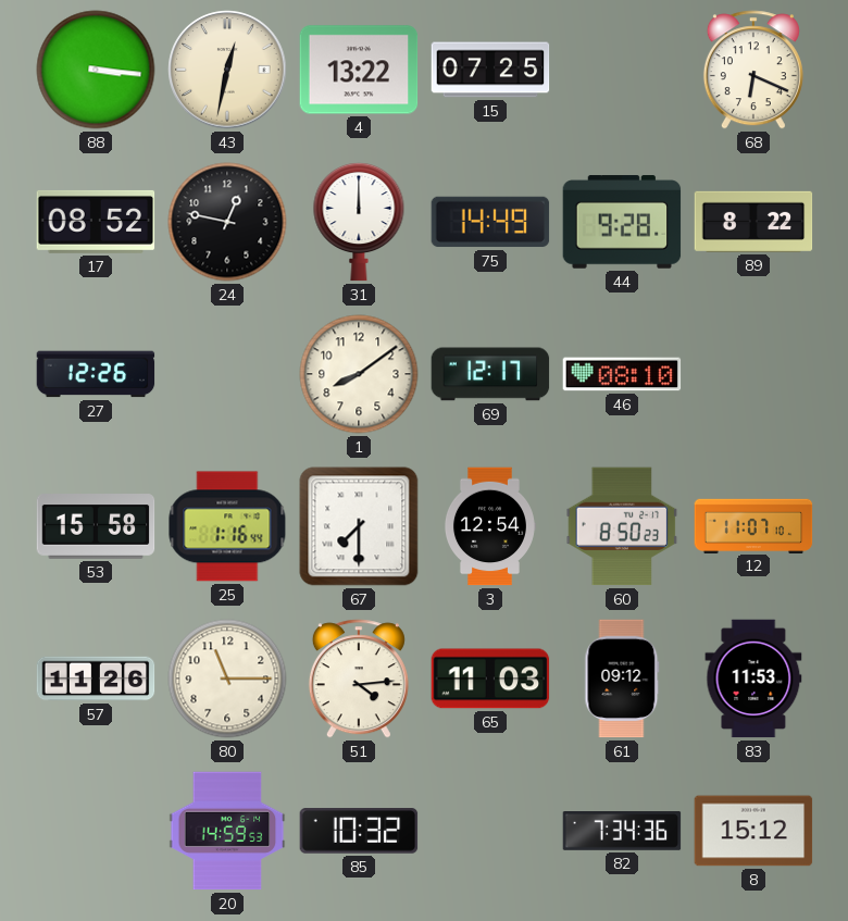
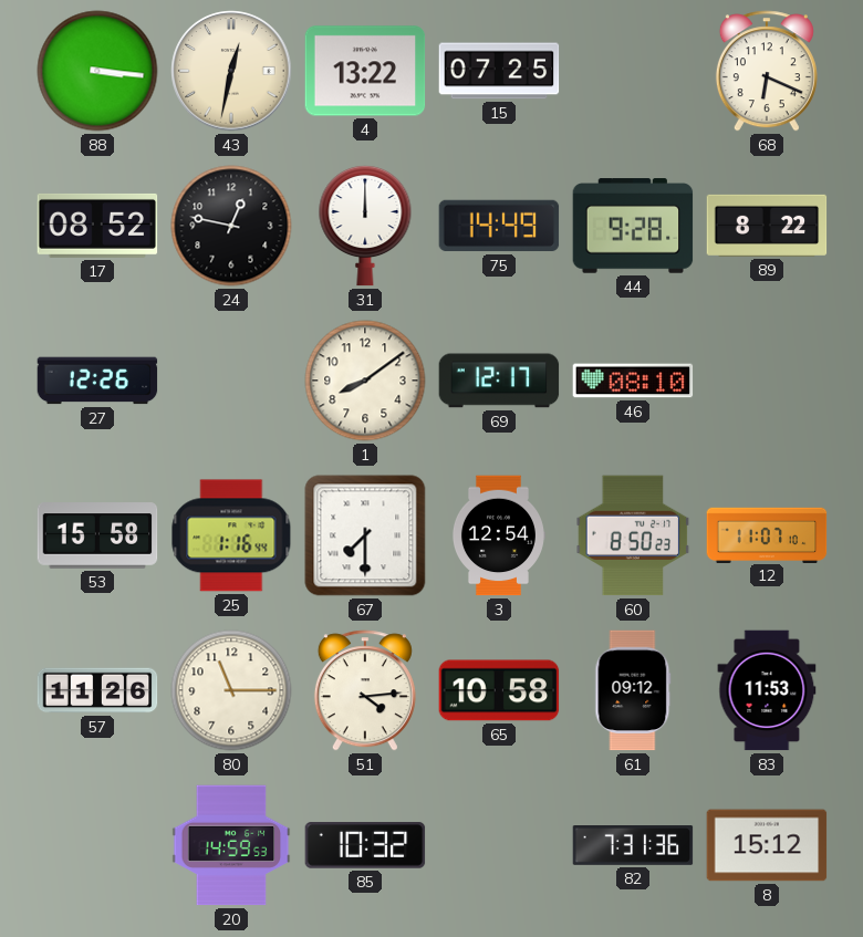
65: 11:03 -> 10:58
82: 7:34 -> 7:31
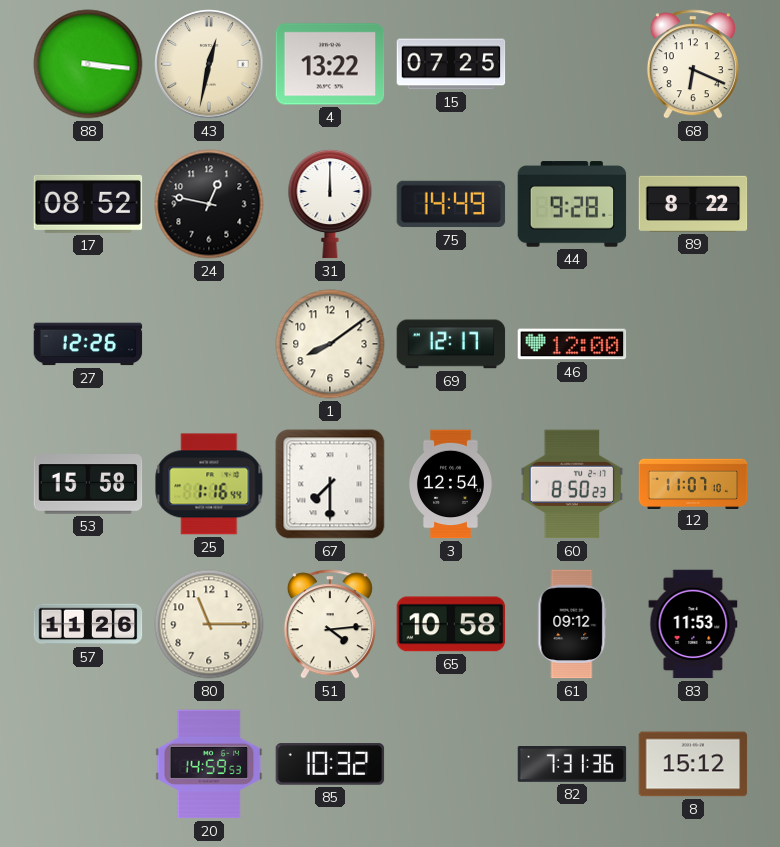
46: 08:10 -> 12:00
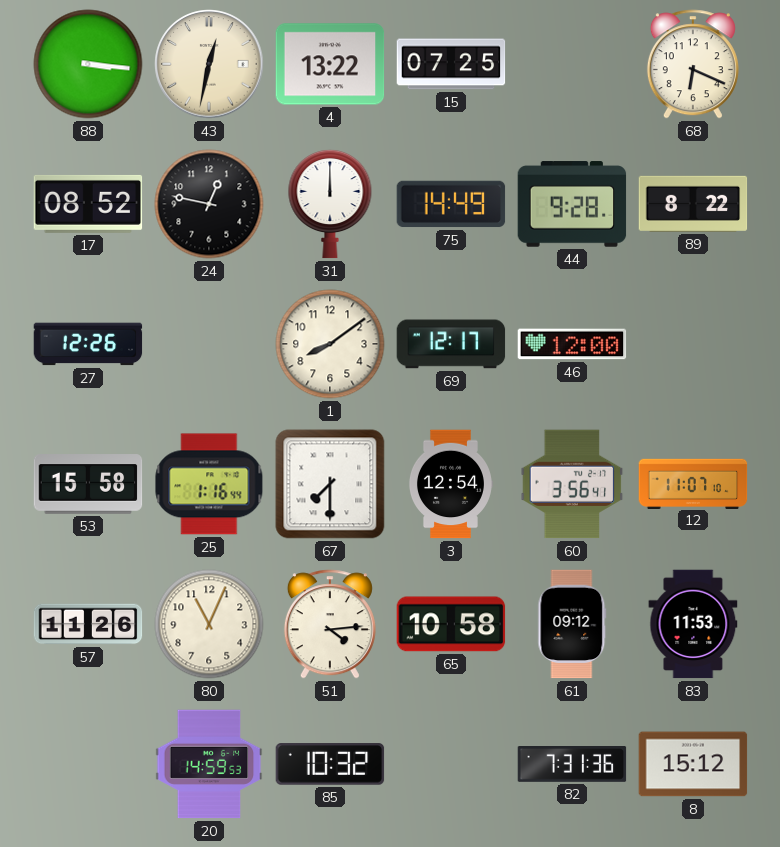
60: 8:50 -> 3:56
80: 11:15 -> 11:04
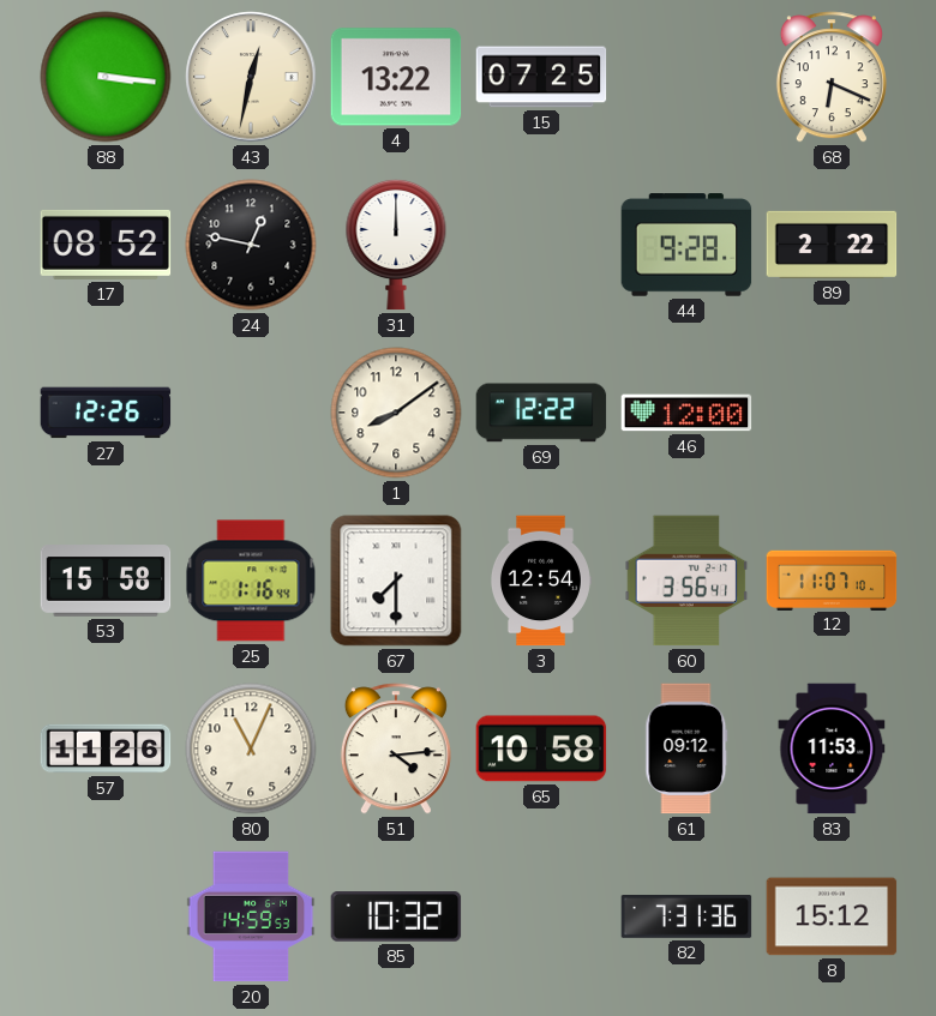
75: 14:49 -> none
89: 8:22 -> 2:22
69: 12:17 -> 12:22
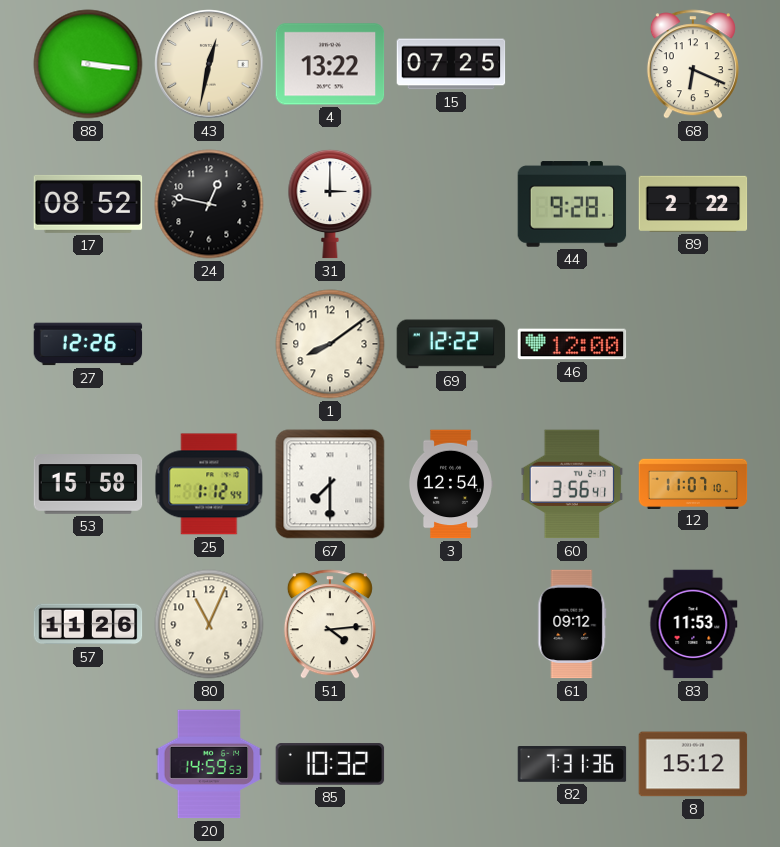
31: 12:00 -> 3:00
25: 1:16 -> 1:12
65: 10:58 -> none
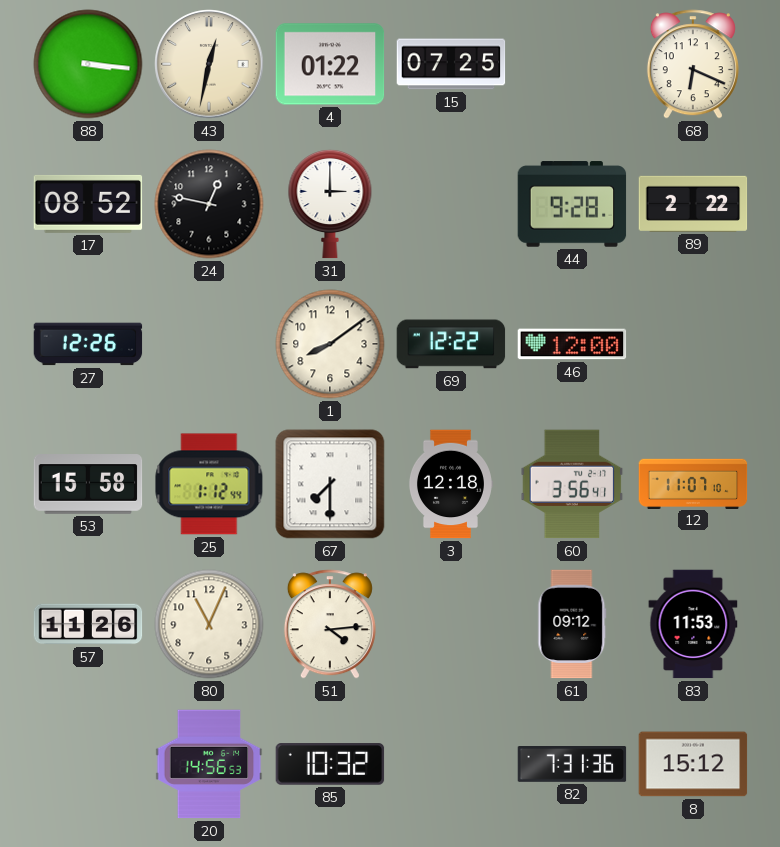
4: 13:22 -> 01:22
3: 12:54 -> 12:18
20: 14:59 -> 14:56
